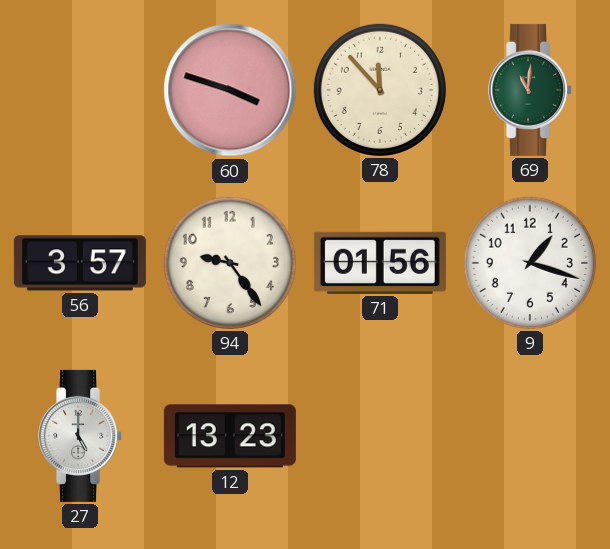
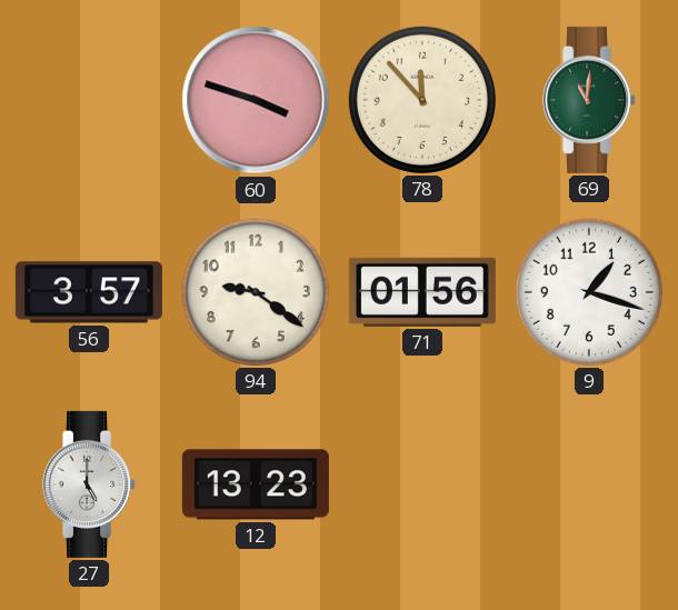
94: 9:24 -> 9:21
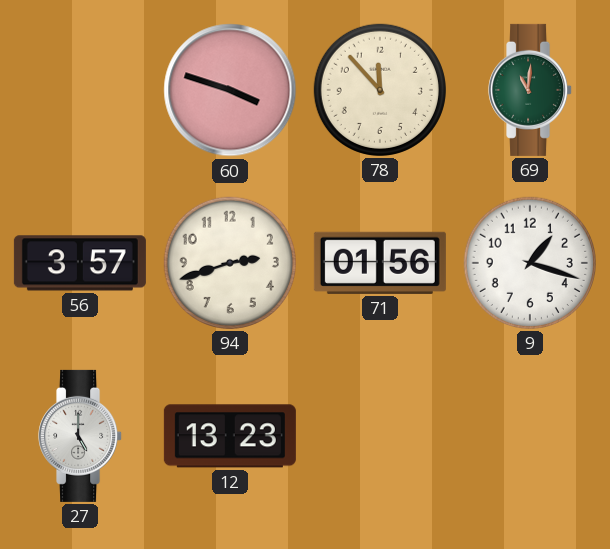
94: 9:21 -> 2:42
